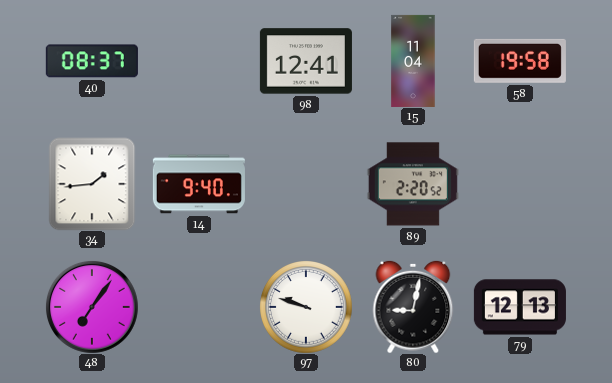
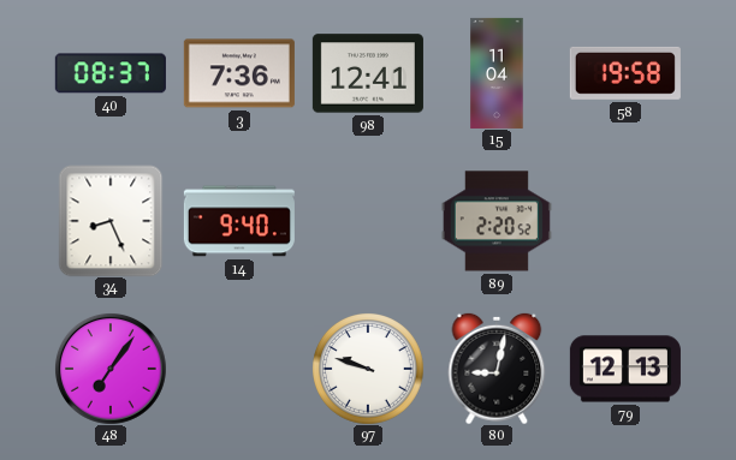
3: none -> 7:36
34: 1:44 -> 8:26
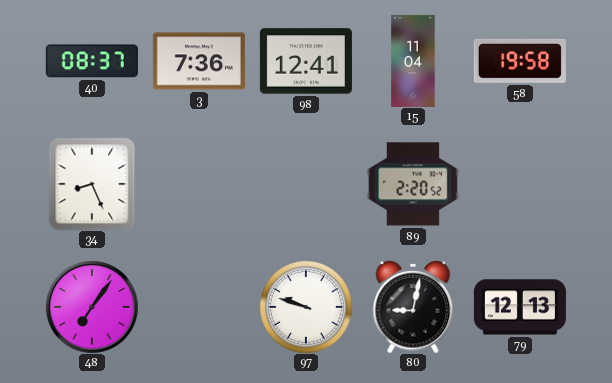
14: 9:40 -> none
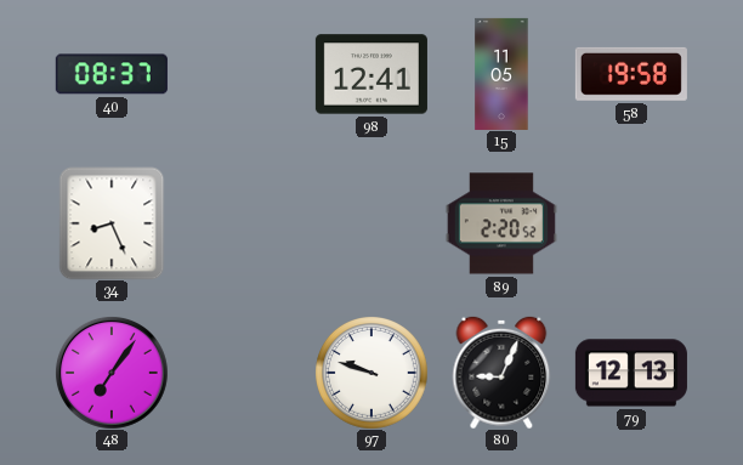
3: 7:36 -> none
15: 11:04 -> 11:05
80: 9:02 -> 9:04
